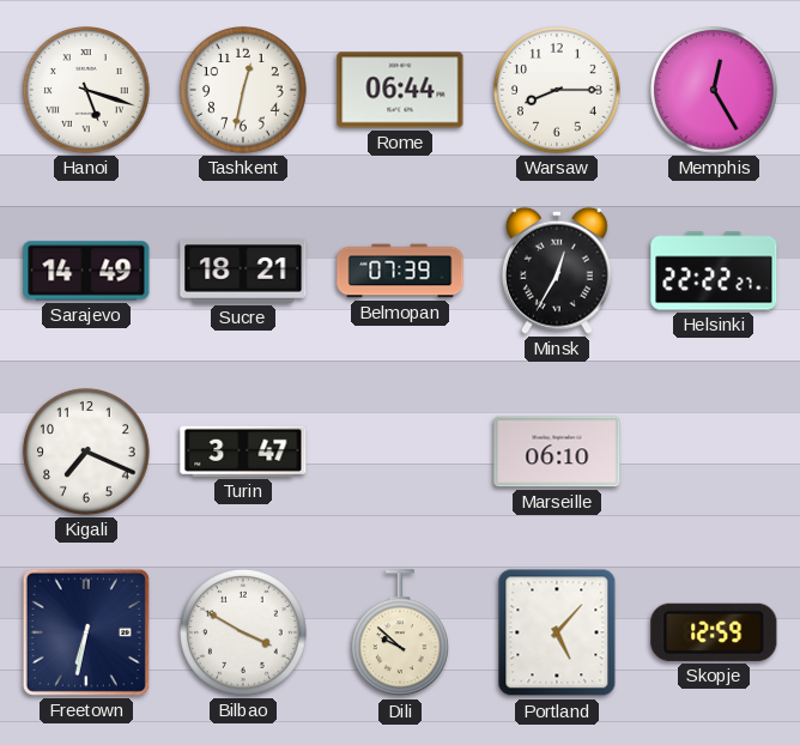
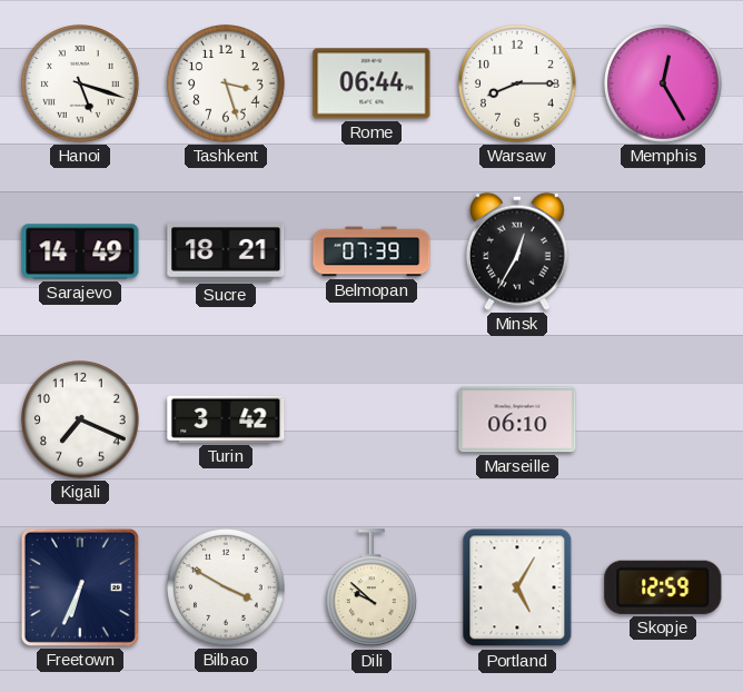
Tashkent: 12:32 -> 3:27
Helsinki: 22:22 -> none
Turin: 3:47 -> 3:42
Freetown: 6:32 -> 6:34
Portland: 5:07 -> 5:05
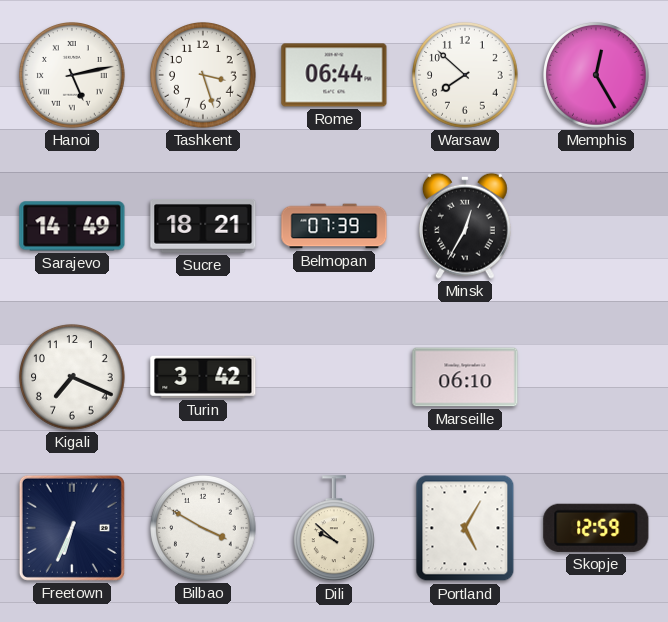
Hanoi: 5:18 -> 5:13
Warsaw: 8:15 -> 7:52
